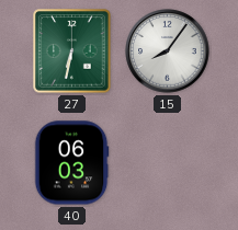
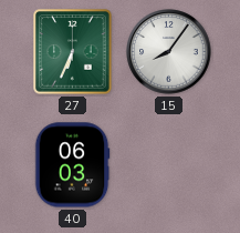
27: 6:32 -> 6:34
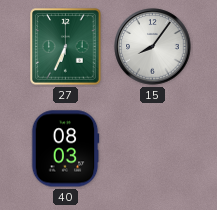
40: 06:03 -> 08:03
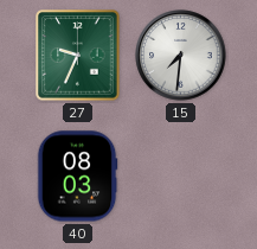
27: 6:34 -> 9:34
15: 8:06 -> 7:31
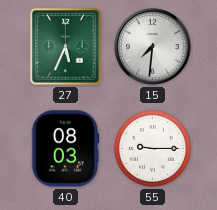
27: 9:34 -> 5:34
55: none -> 9:15
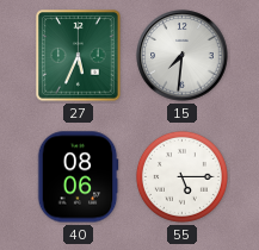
40: 08:03 -> 08:06
55: 9:15 -> 5:15
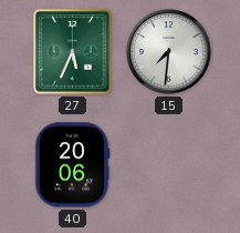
40: 08:06 -> 20:06
55: 5:15 -> none
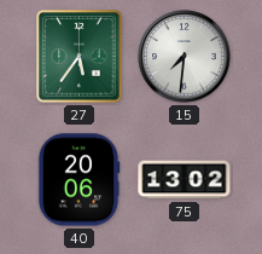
27: 5:34 -> 5:36
75: none -> 13:02
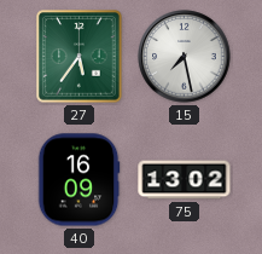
15: 7:31 -> 7:28
40: 20:06 -> 16:09
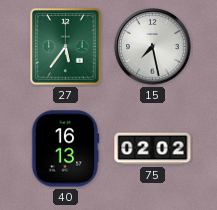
40: 16:09 -> 16:13
75: 13:02 -> 02:02
